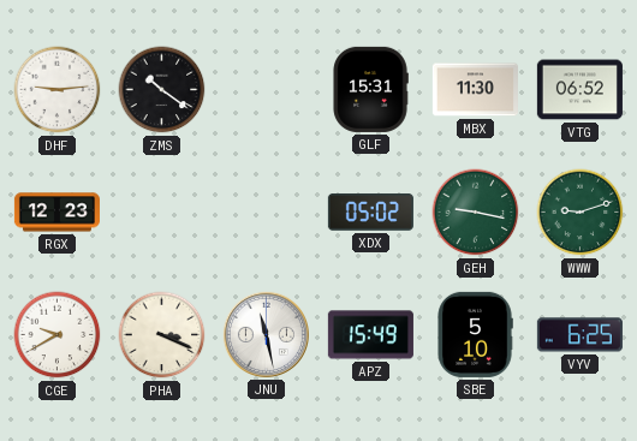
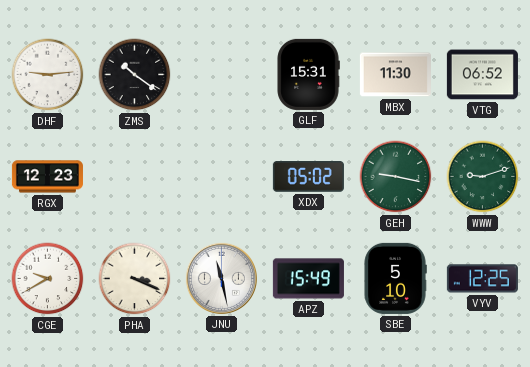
VYV: 6:25 -> 12:25
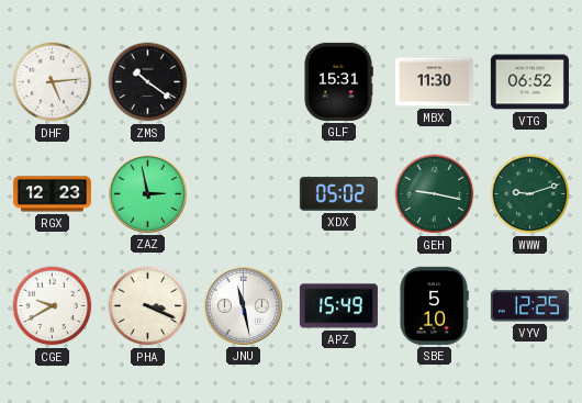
DHF: 9:14 -> 5:14
ZAZ: none -> 2:58
